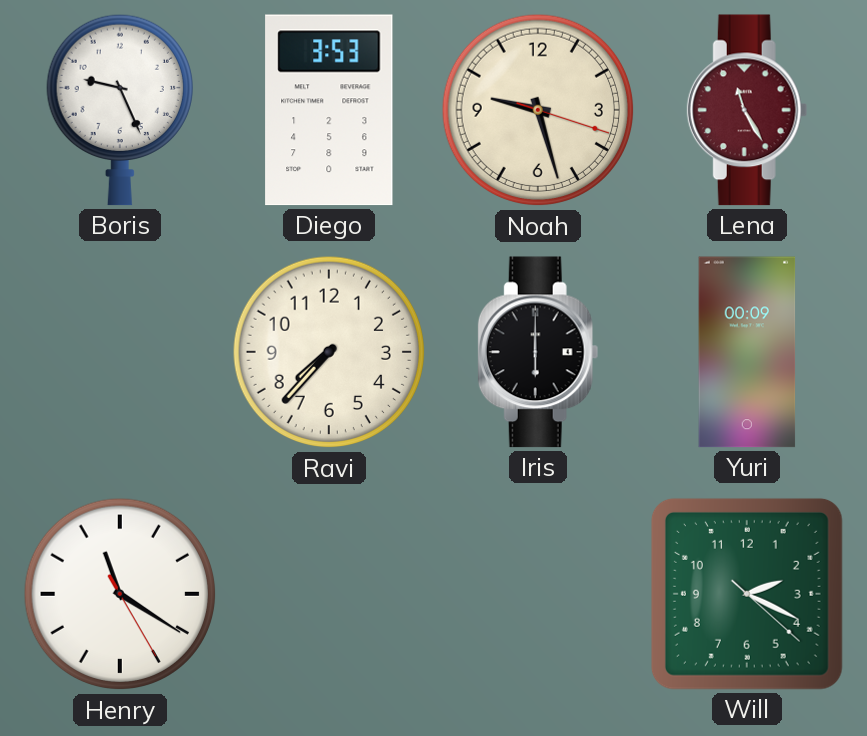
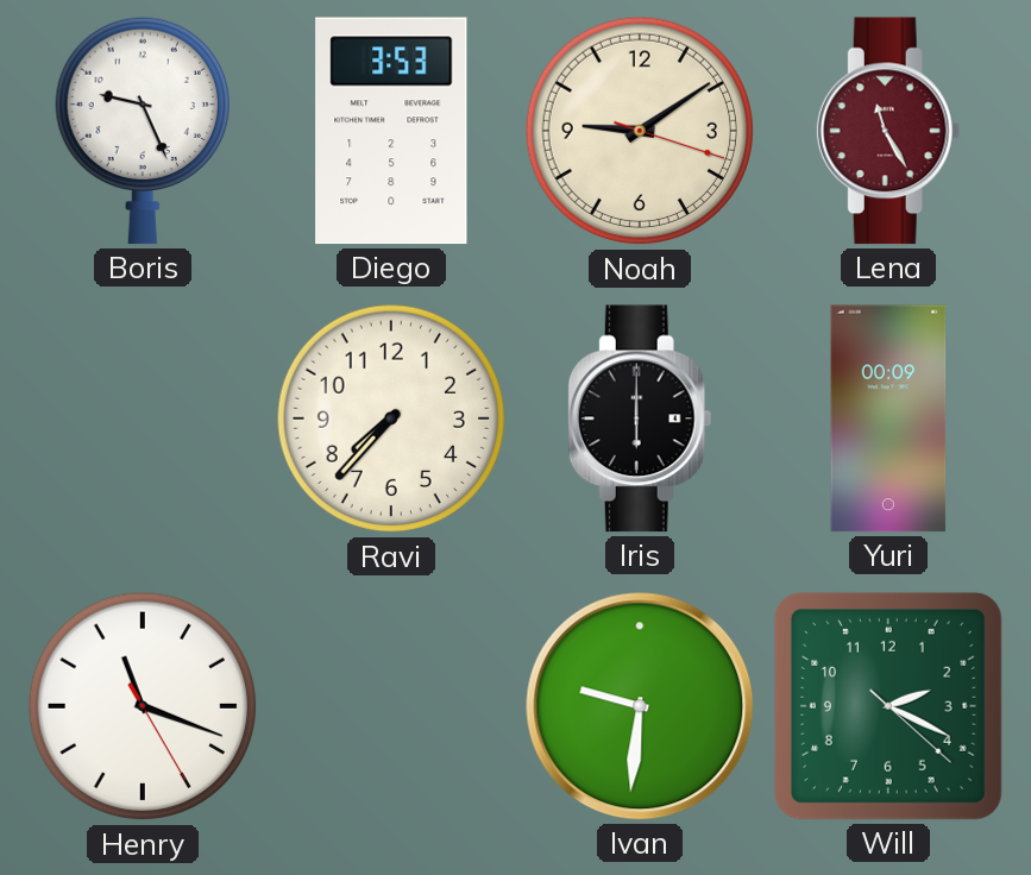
Noah: 9:27 -> 9:09
Henry: 11:20 -> 11:18
Ivan: none -> 9:31
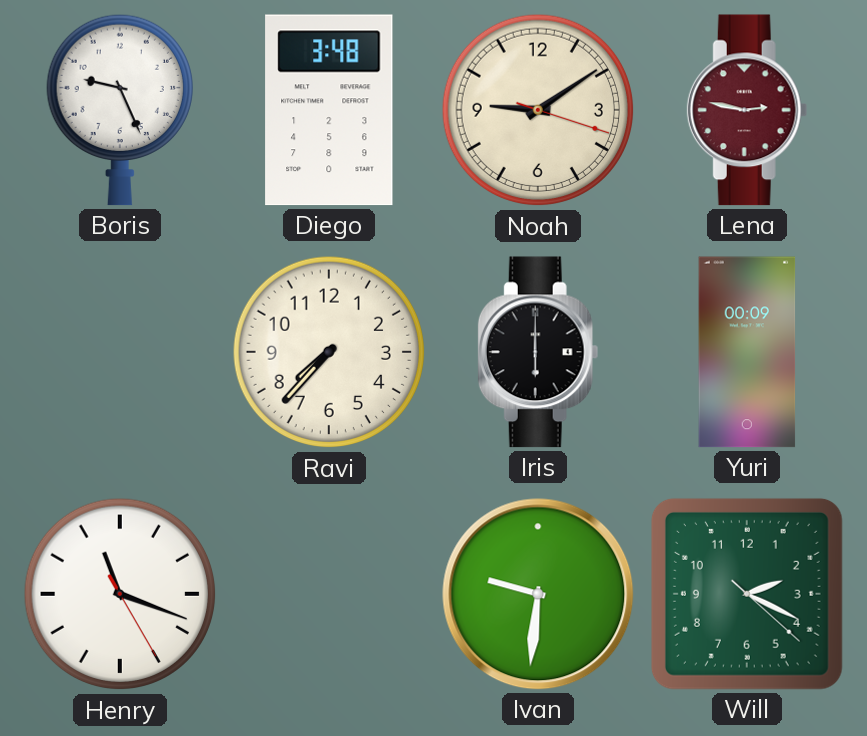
Diego: 3:53 -> 3:48
Lena: 11:25 -> 2:47
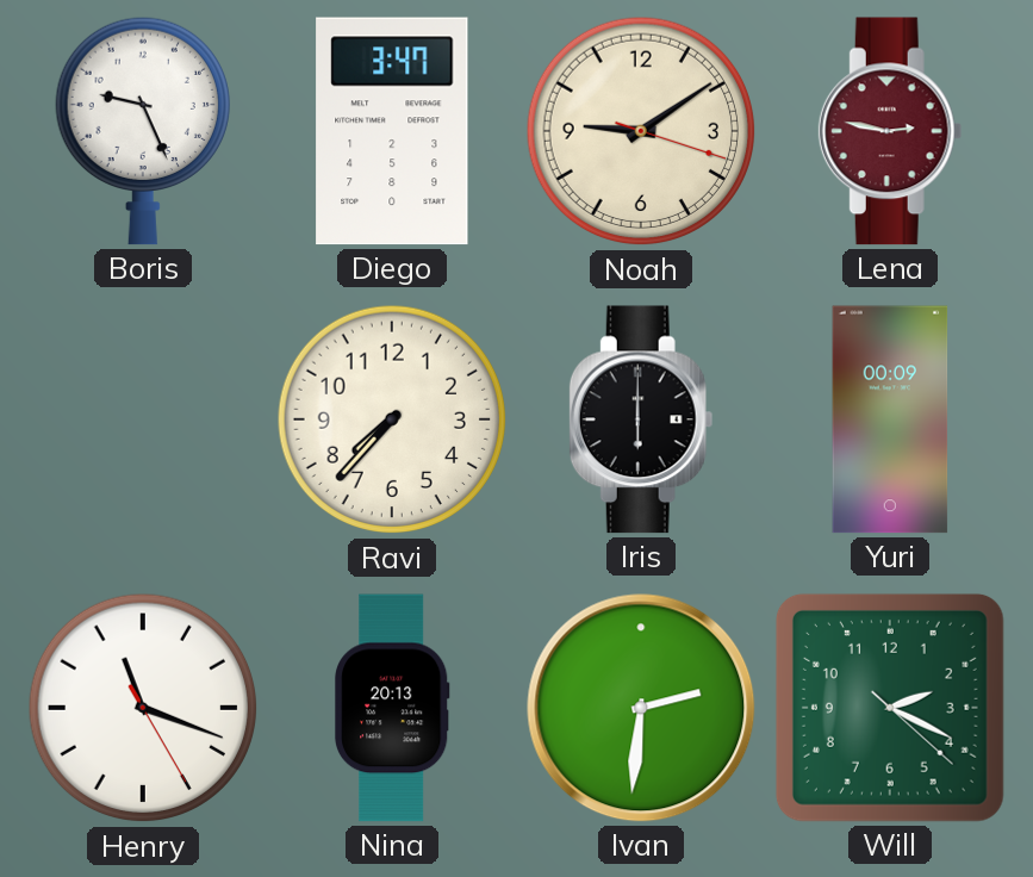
Diego: 3:48 -> 3:47
Nina: none -> 20:13
Ivan: 9:31 -> 2:31
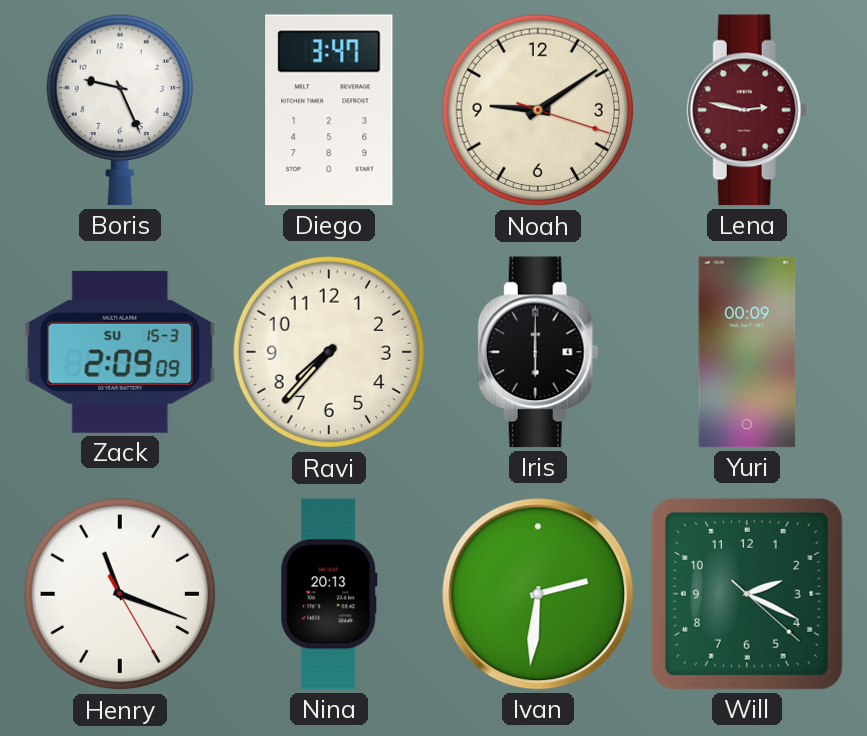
Zack: none -> 2:09
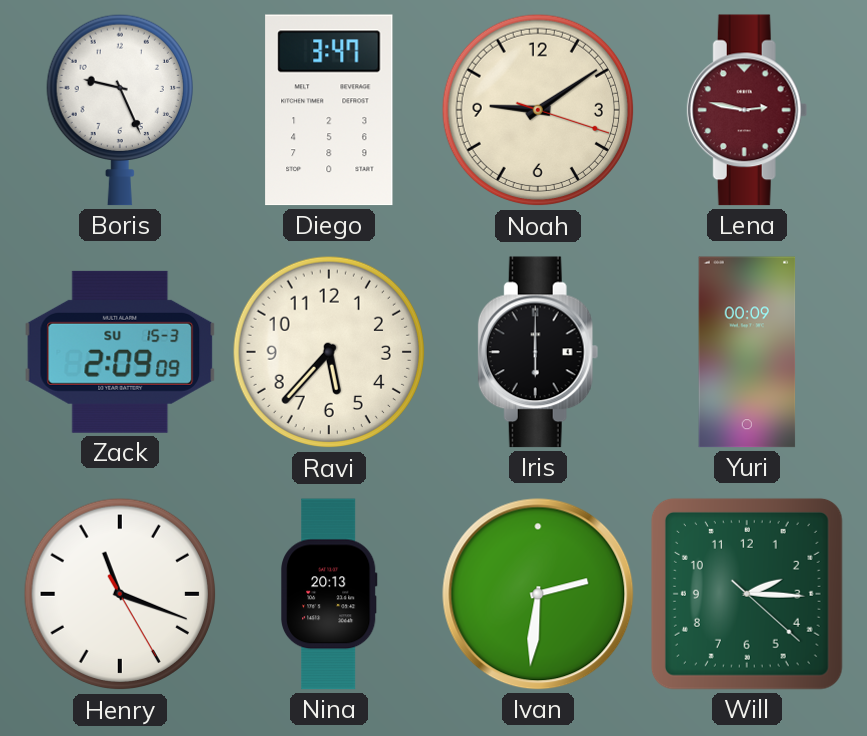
Ravi: 7:37 -> 5:37
Will: 2:19 -> 2:15
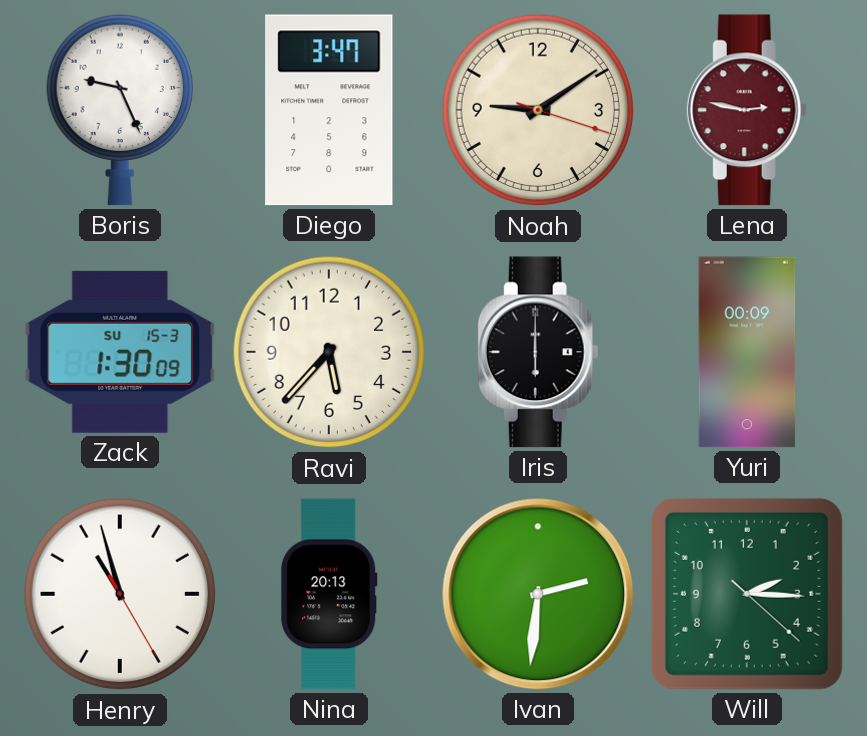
Zack: 2:09 -> 1:30
Henry: 11:18 -> 10:57
